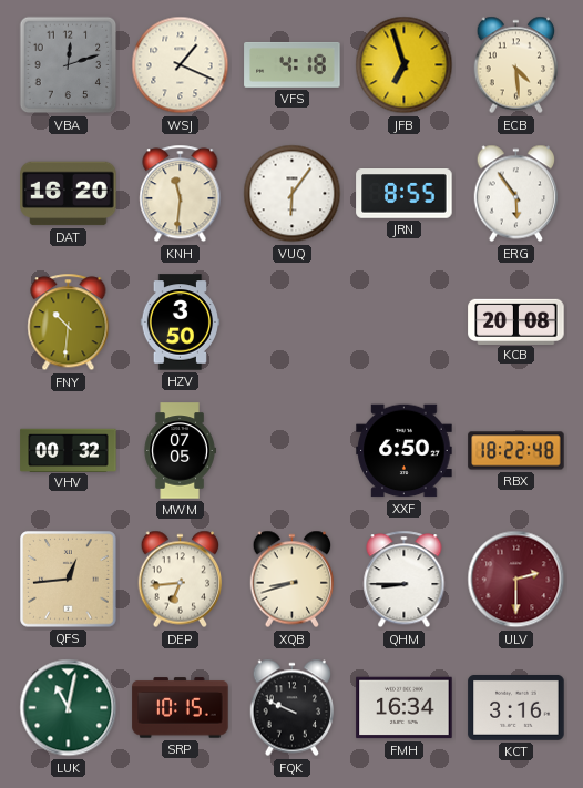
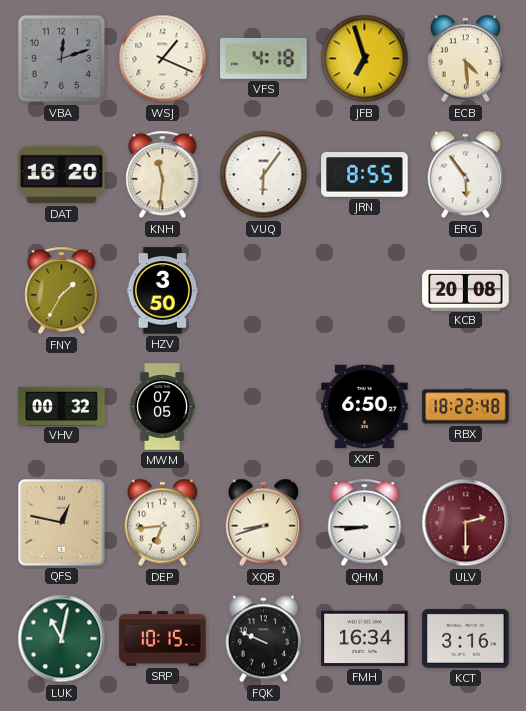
FNY: 10:31 -> 1:35
QFS: 12:44 -> 12:47
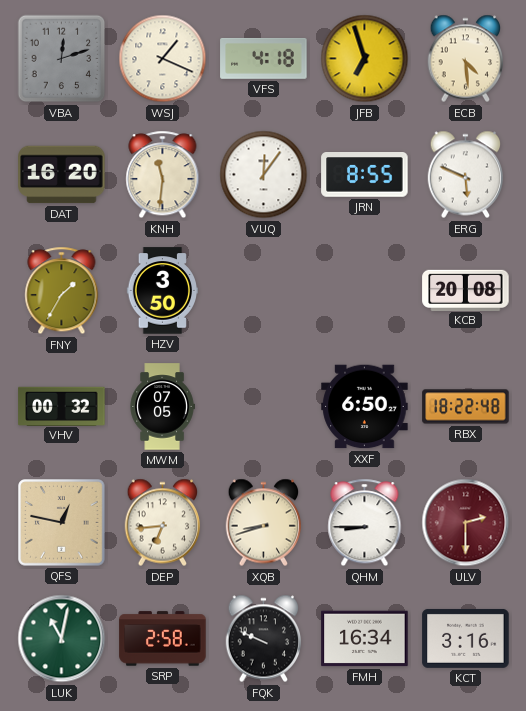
VUQ: 6:06 -> 12:06
ERG: 5:54 -> 5:49
SRP: 10:15 -> 2:58
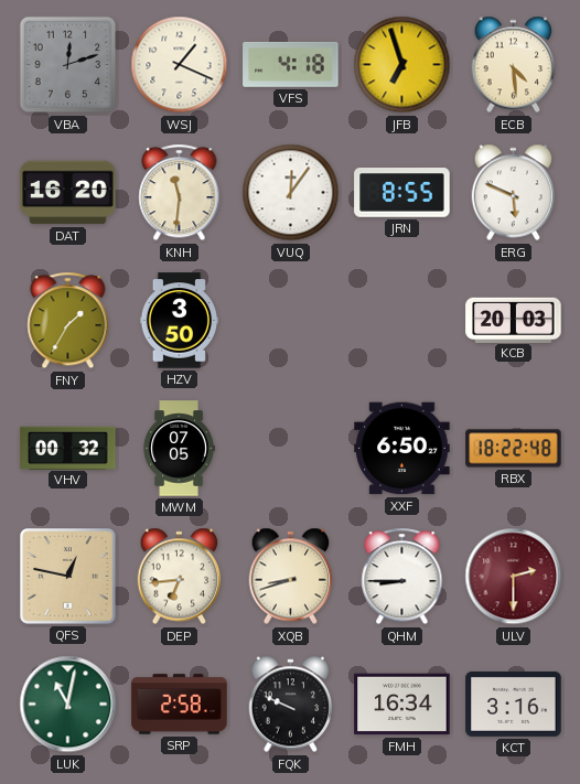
KCB: 20:08 -> 20:03
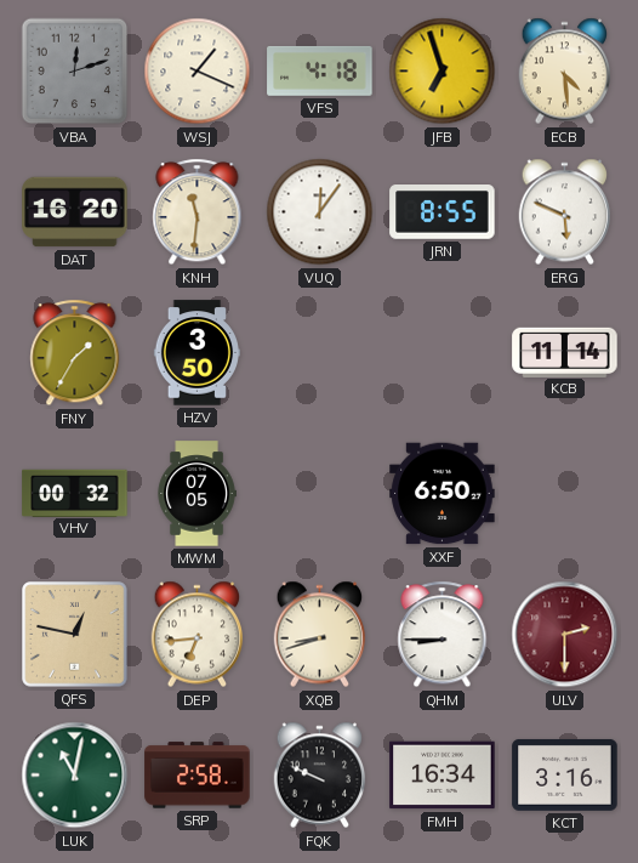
KCB: 20:03 -> 11:14
RBX: 18:22 -> none
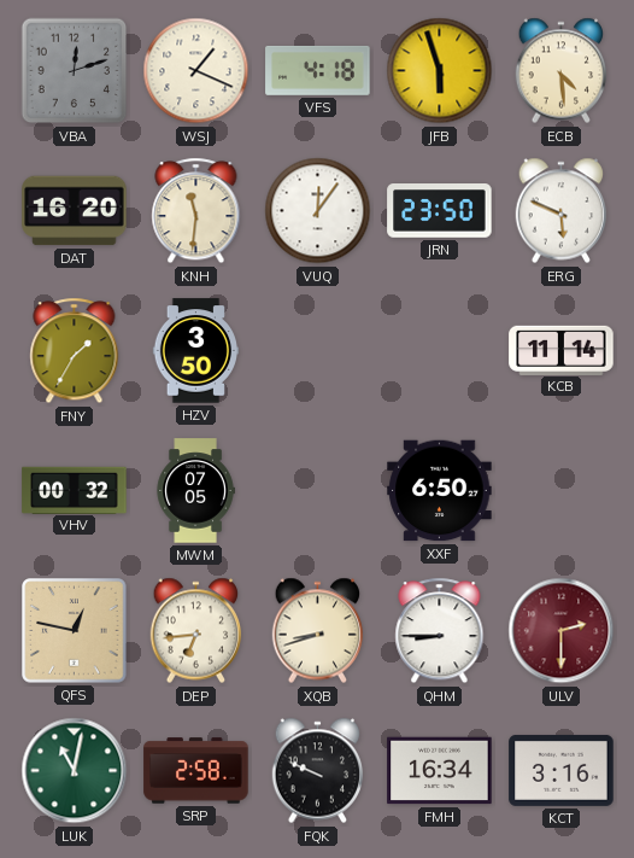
JFB: 6:57 -> 5:57
JRN: 8:55 -> 23:50
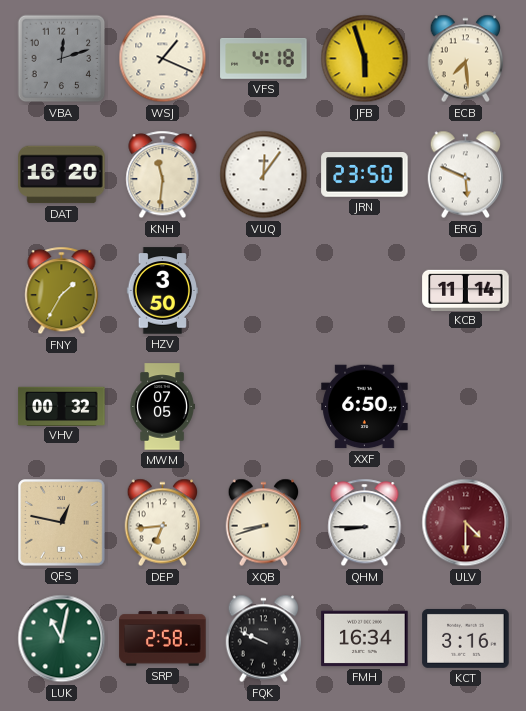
ECB: 4:29 -> 7:29
ULV: 2:30 -> 4:30
